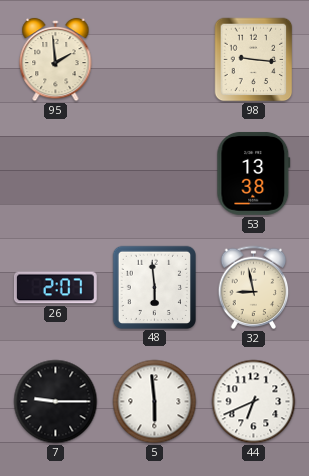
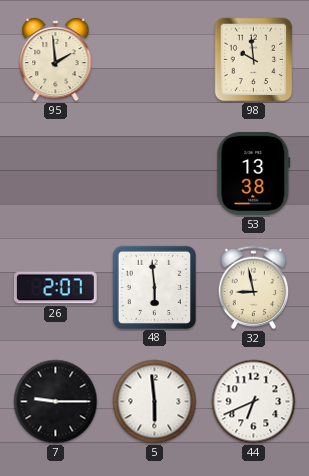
98: 9:16 -> 9:59
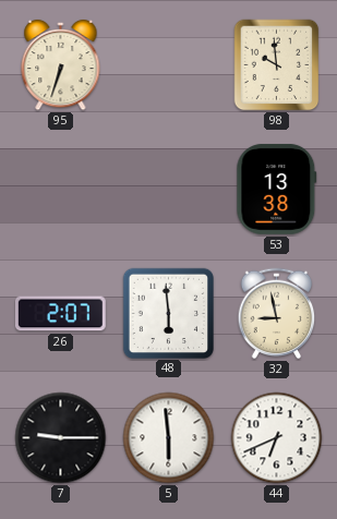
95: 1:59 -> 6:33
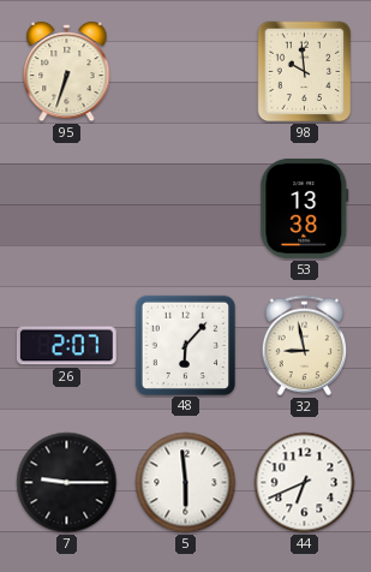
48: 5:59 -> 6:07
